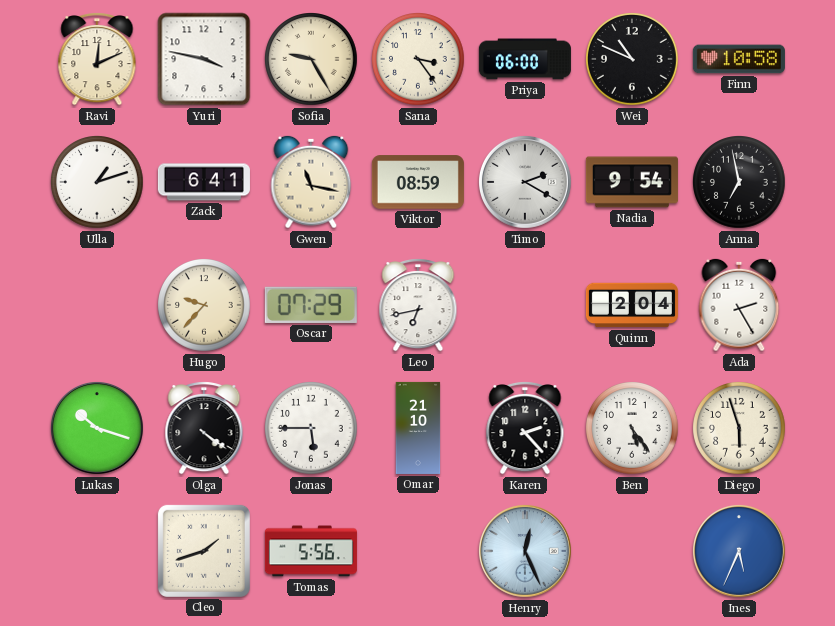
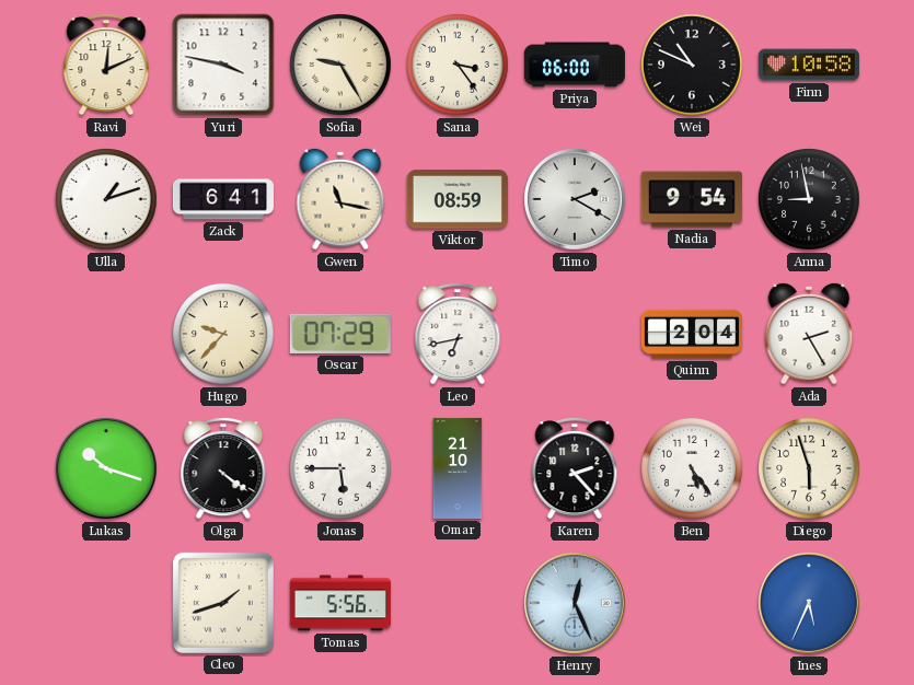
Anna: 6:58 -> 8:58
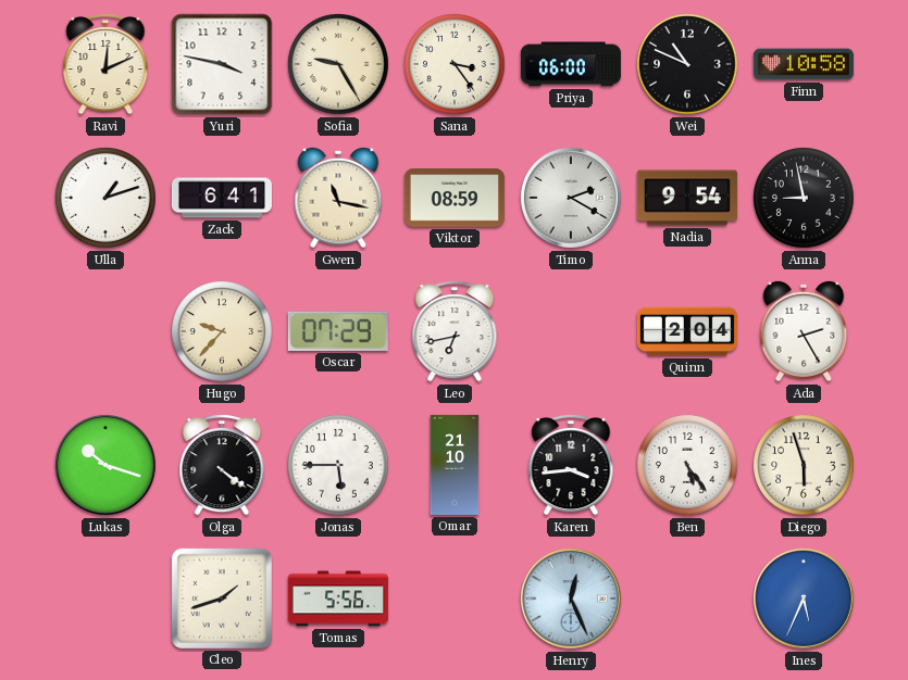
Karen: 2:23 -> 3:44
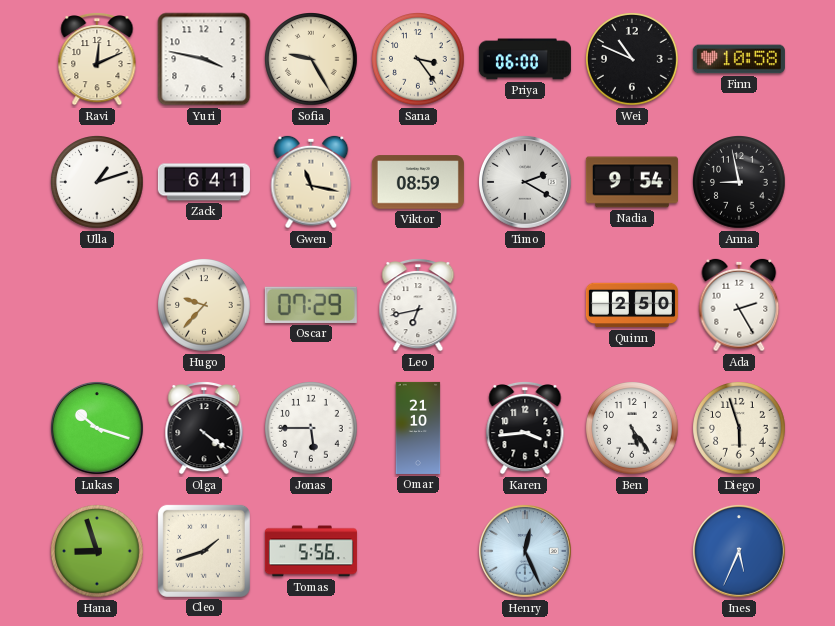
Quinn: 2:04 -> 2:50
Hana: none -> 8:57
